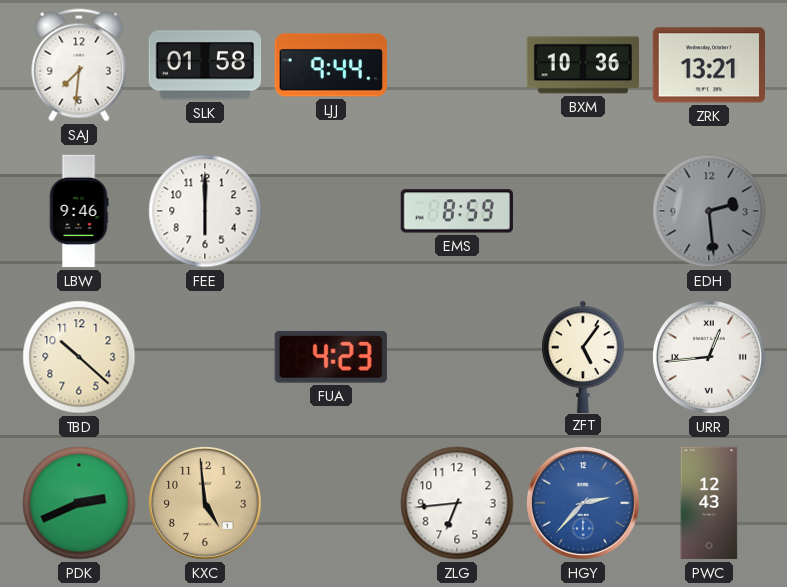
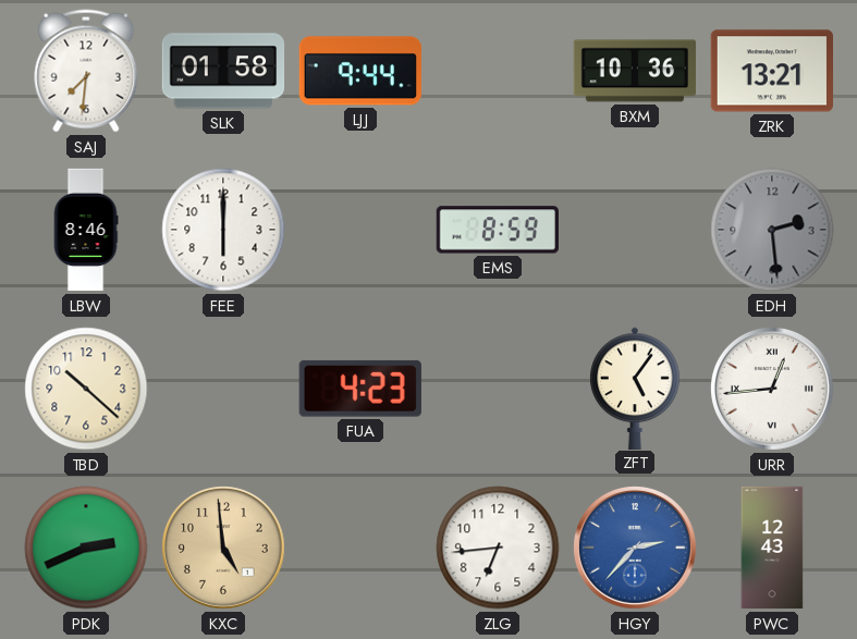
LBW: 9:46 -> 8:46
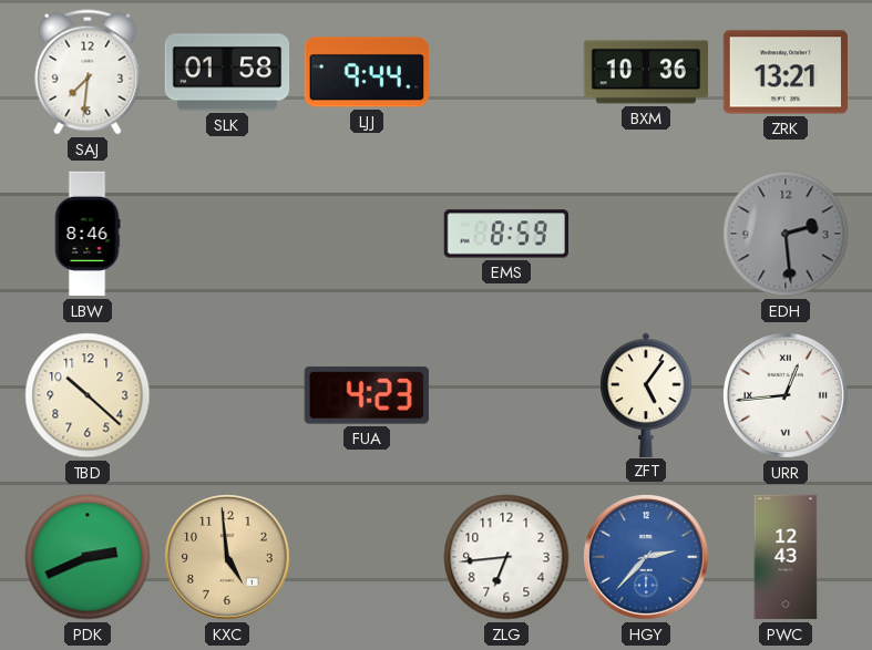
FEE: 6:00 -> none
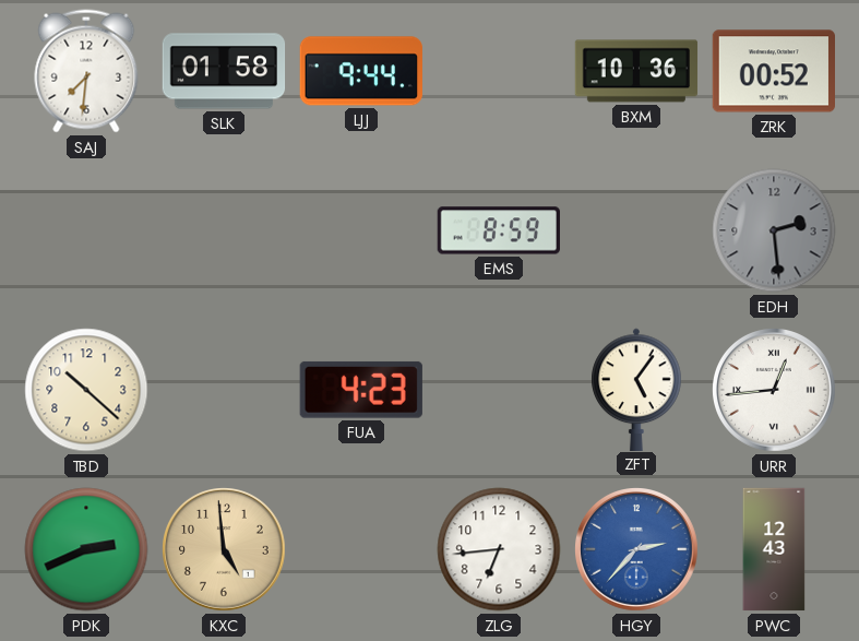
ZRK: 13:21 -> 00:52
LBW: 8:46 -> none
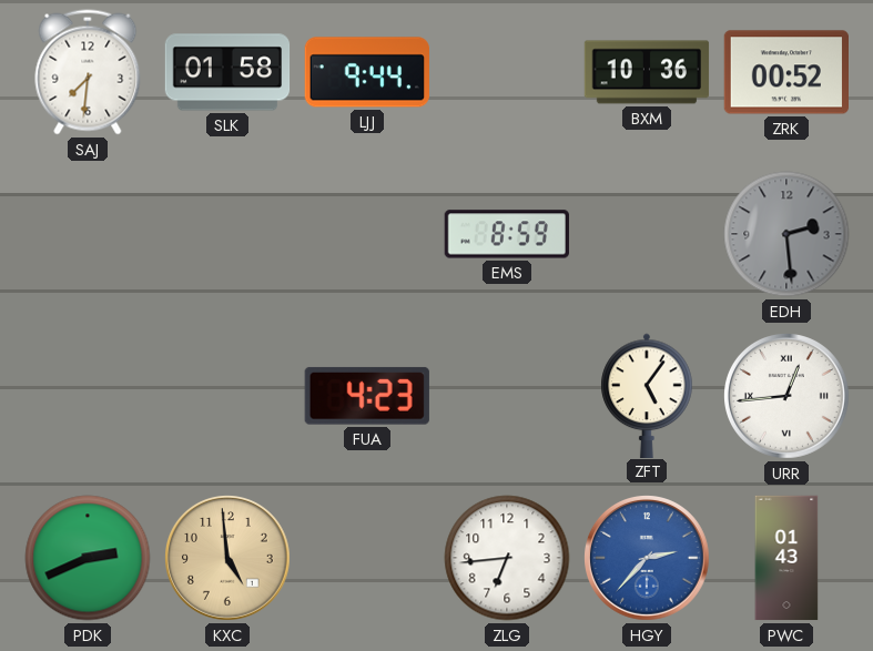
TBD: 10:22 -> none
PWC: 12:43 -> 01:43
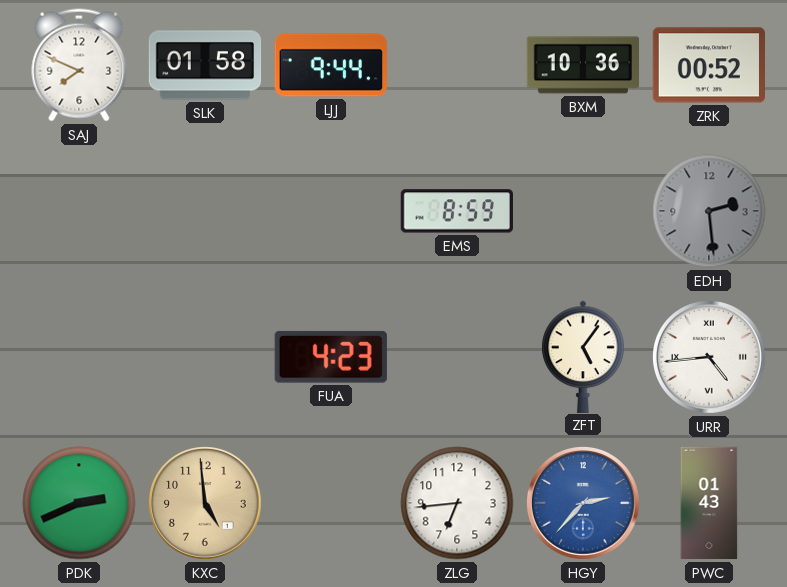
SAJ: 7:31 -> 7:49
URR: 12:44 -> 4:44
